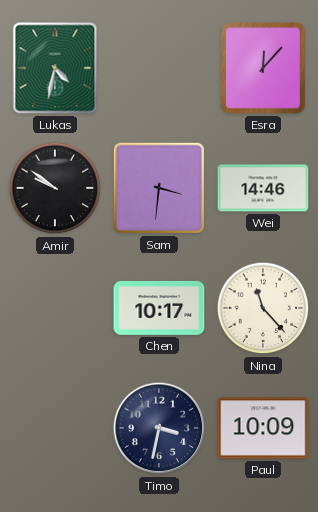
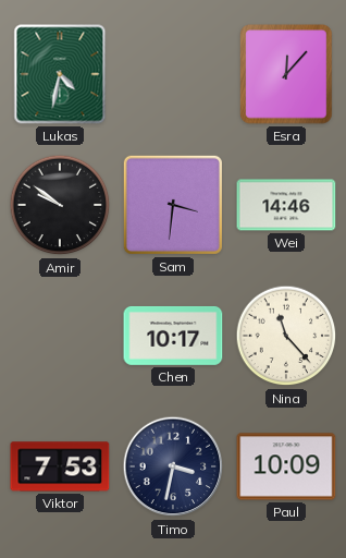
Viktor: none -> 7:53
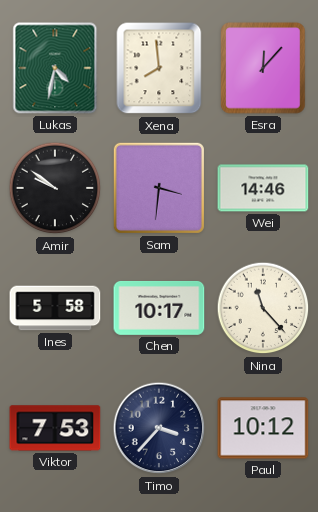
Xena: none -> 7:59
Ines: none -> 5:58
Timo: 3:32 -> 3:37
Paul: 10:09 -> 10:12
